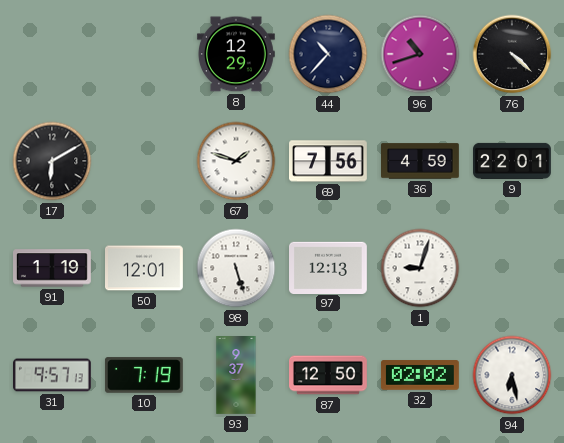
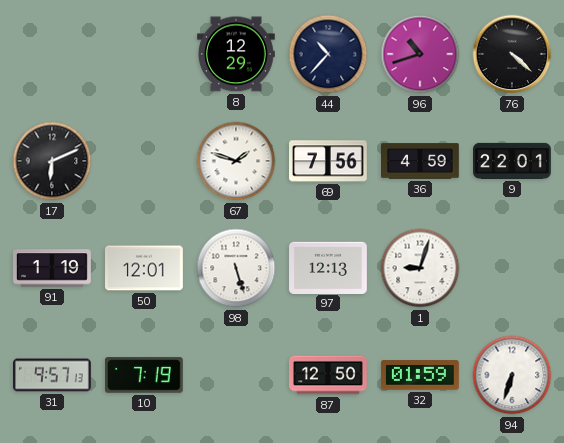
17: 6:10 -> 6:11
93: 9:37 -> none
32: 02:02 -> 01:59
94: 6:28 -> 6:33
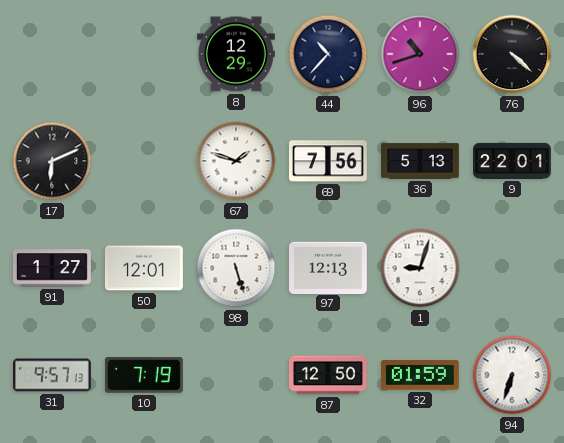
36: 4:59 -> 5:13
91: 1:19 -> 1:27
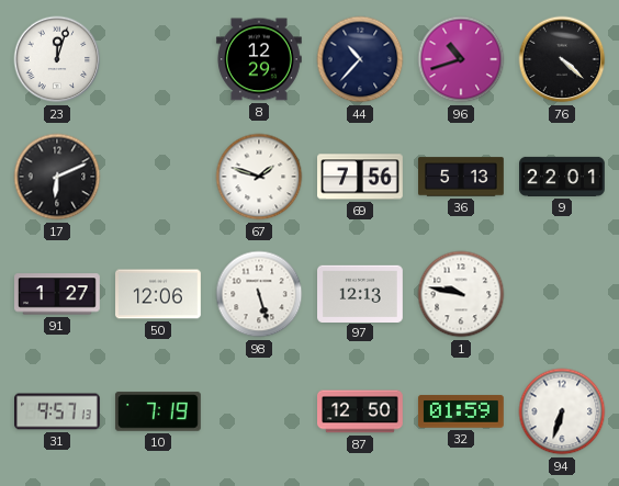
23: none -> 12:03
50: 12:01 -> 12:06
1: 9:03 -> 9:47
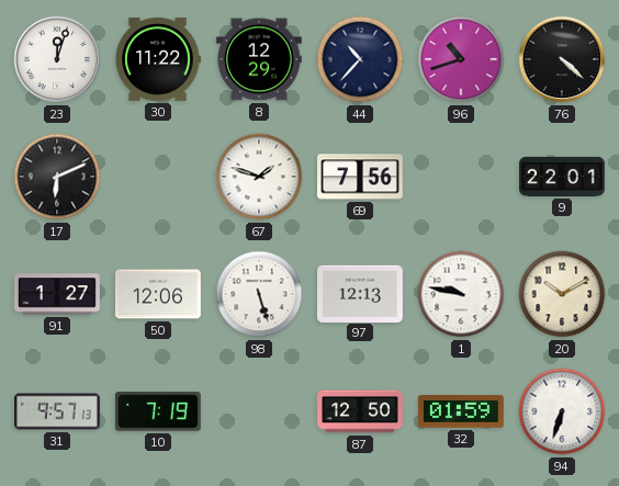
30: none -> 11:22
36: 5:13 -> none
20: none -> 10:10
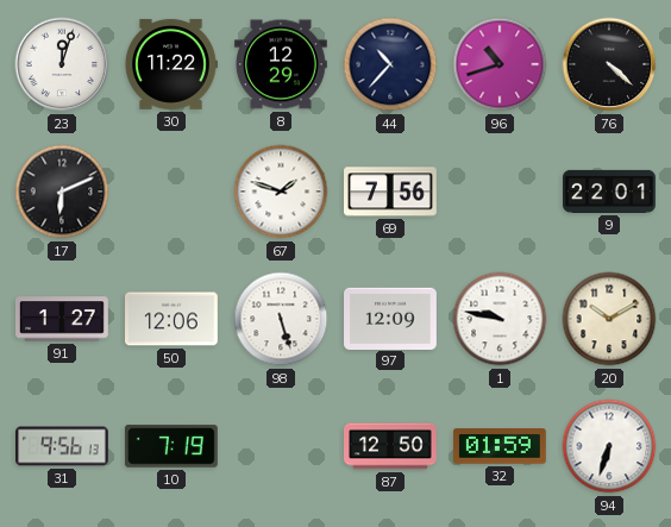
97: 12:13 -> 12:09
31: 9:57 -> 9:56
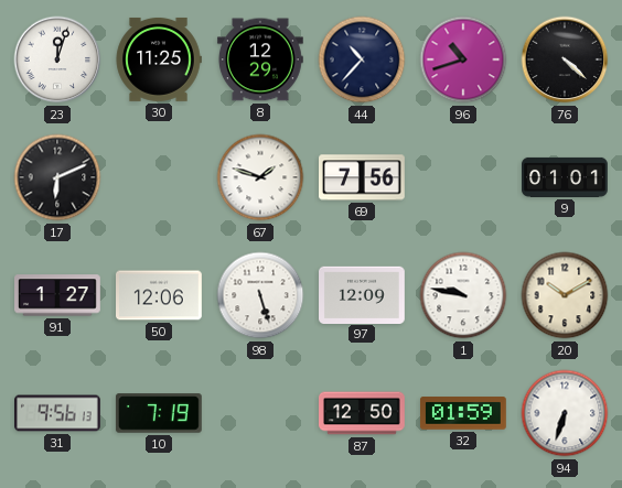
30: 11:22 -> 11:25
9: 22:01 -> 01:01
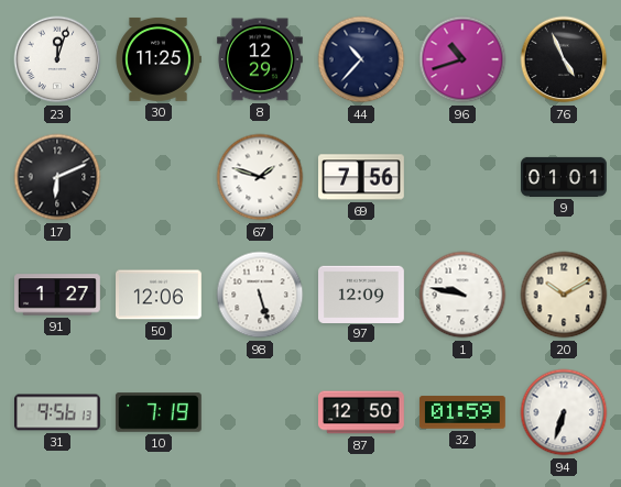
76: 4:22 -> 4:56
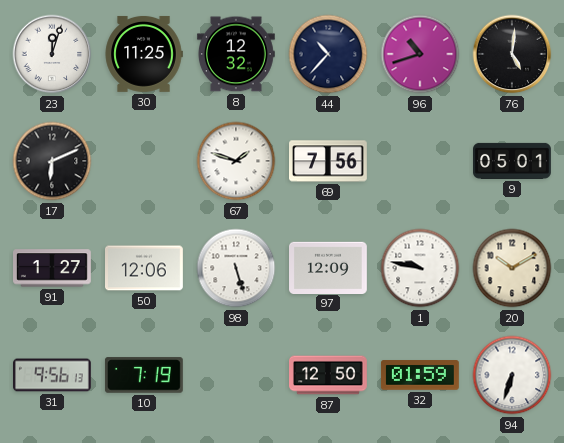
8: 12:29 -> 12:32
76: 4:56 -> 5:01
9: 01:01 -> 05:01
